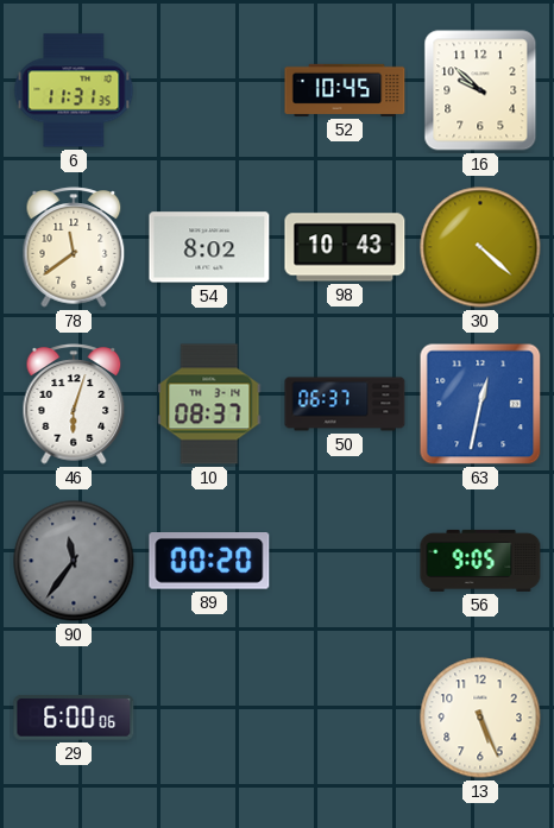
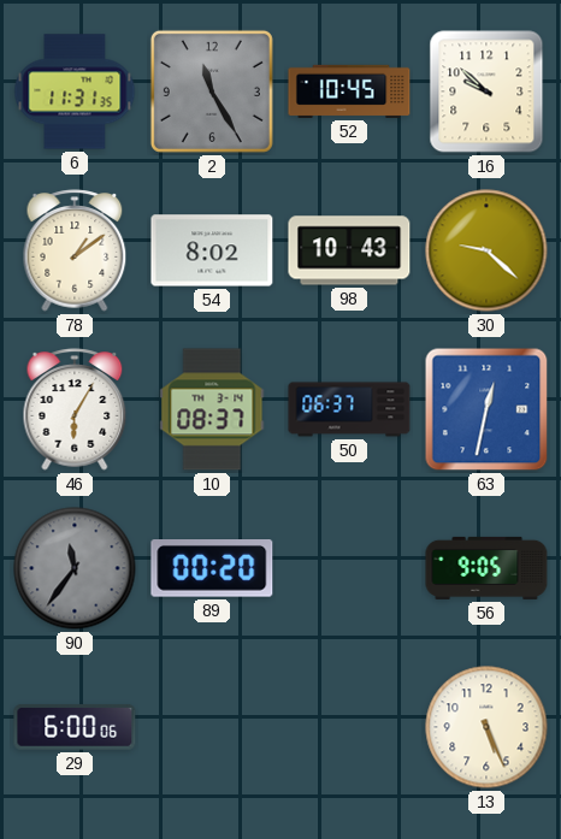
2: none -> 11:25
78: 11:39 -> 1:09
30: 4:22 -> 9:22
46: 6:03 -> 6:05
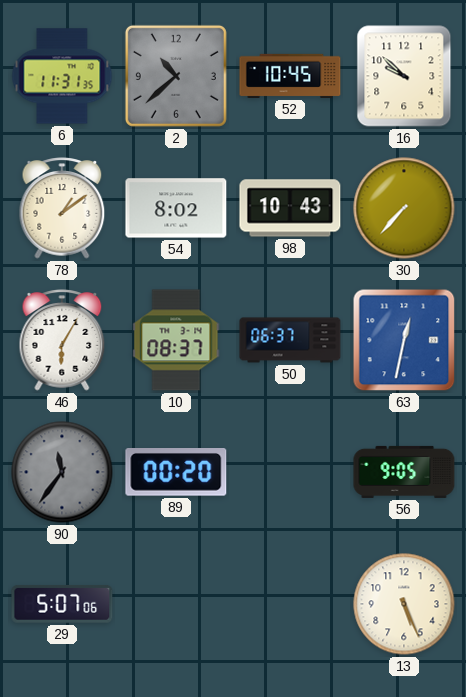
2: 11:25 -> 10:38
30: 9:22 -> 7:37
29: 6:00 -> 5:07
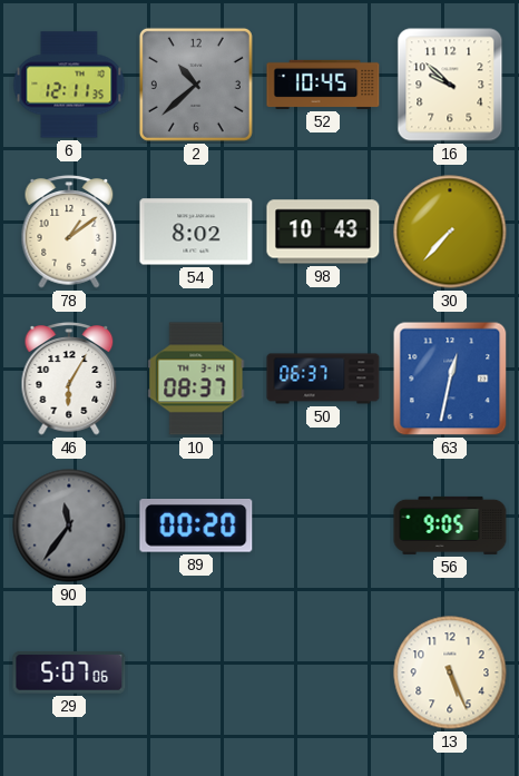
6: 11:31 -> 12:11
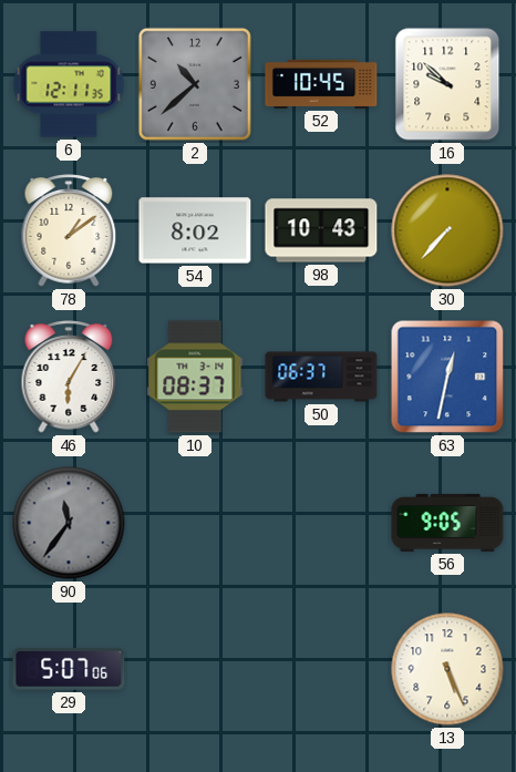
89: 00:20 -> none
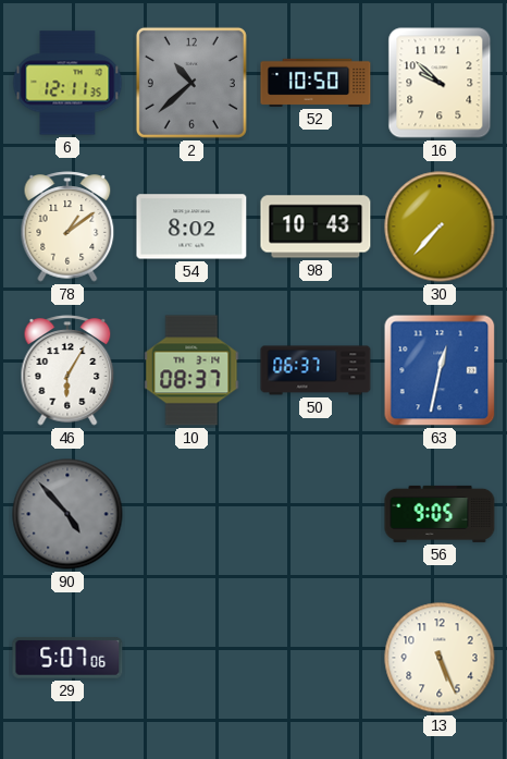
52: 10:45 -> 10:50
90: 11:36 -> 4:53
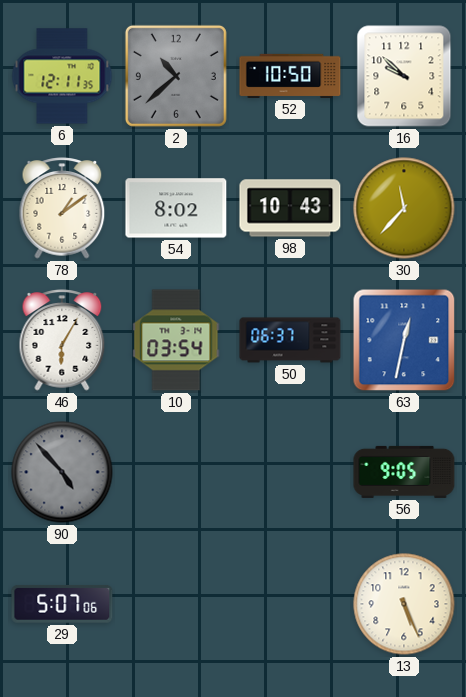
30: 7:37 -> 11:37
10: 08:37 -> 03:54
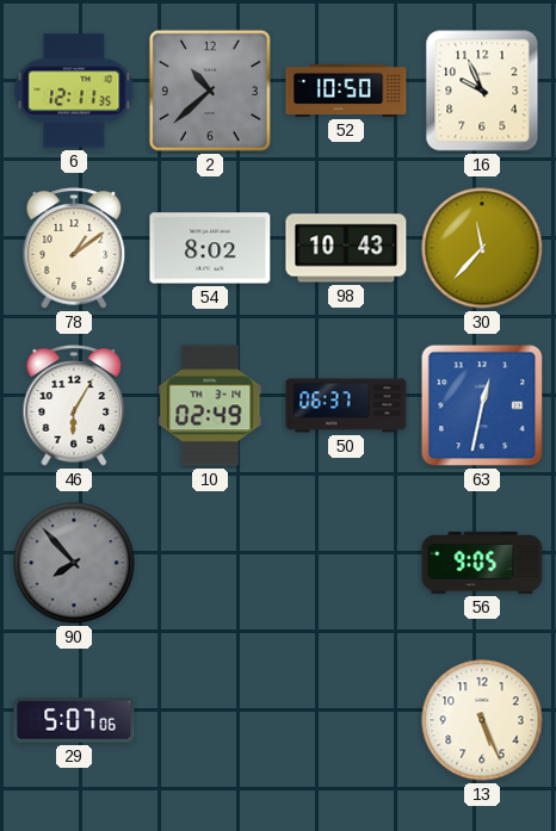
16: 9:52 -> 9:56
10: 03:54 -> 02:49
90: 4:53 -> 7:53
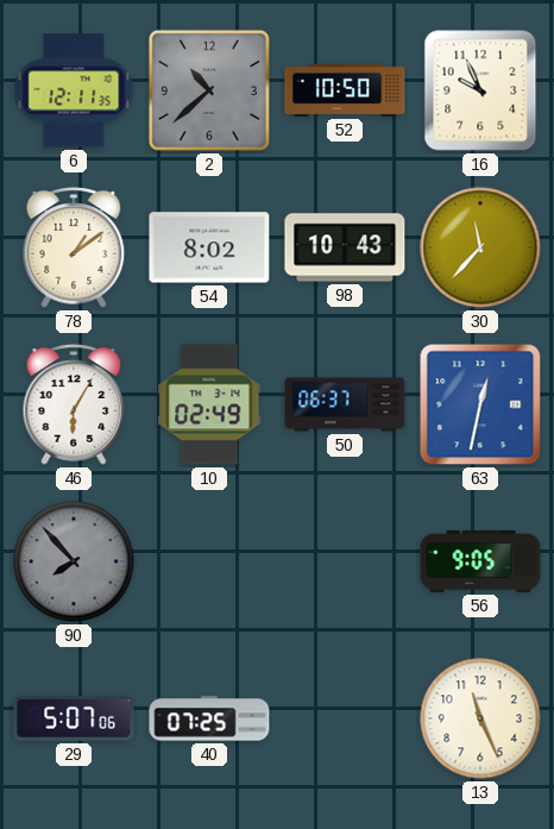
40: none -> 07:25
13: 5:26 -> 11:26
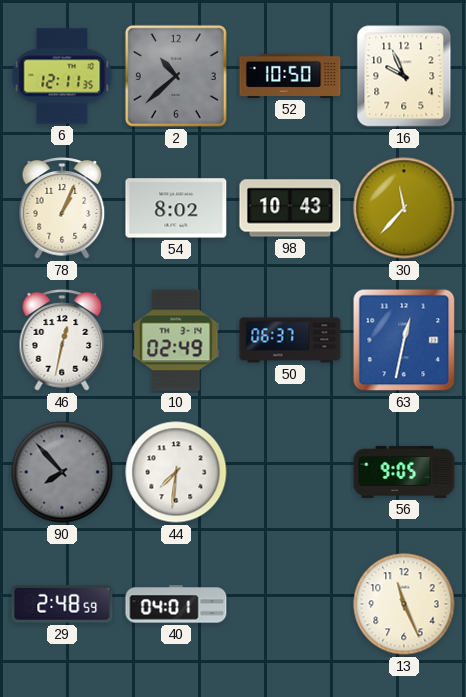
78: 1:09 -> 1:04
46: 6:05 -> 12:32
44: none -> 7:31
29: 5:07 -> 2:48
40: 07:25 -> 04:01
